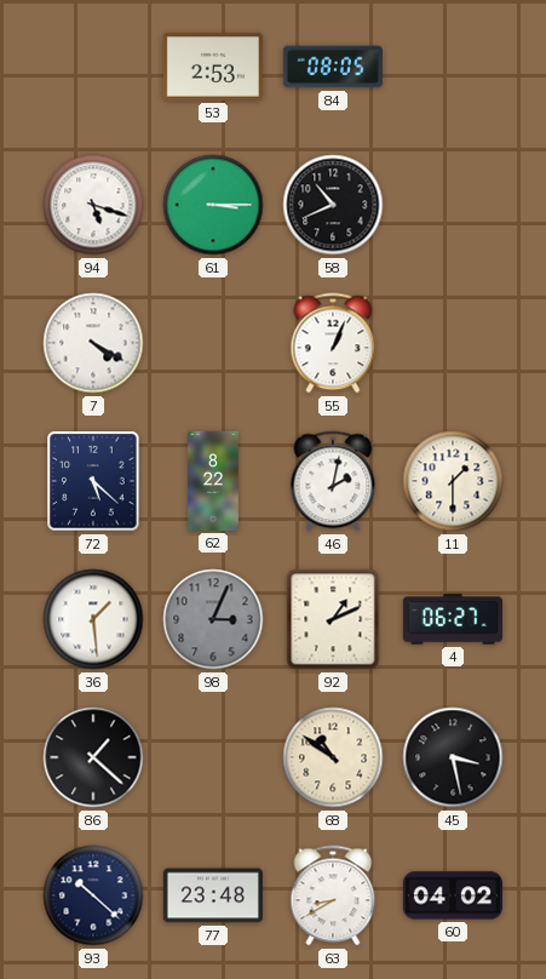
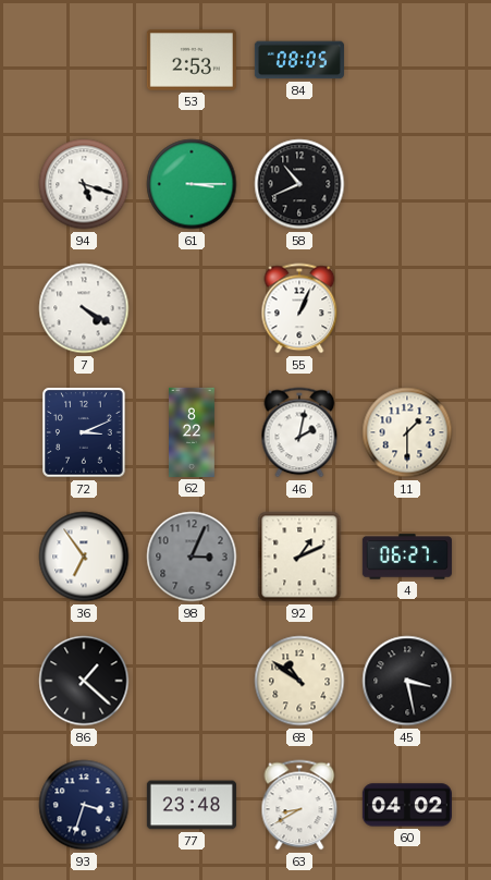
72: 5:22 -> 3:11
36: 1:29 -> 6:54
93: 10:22 -> 3:33
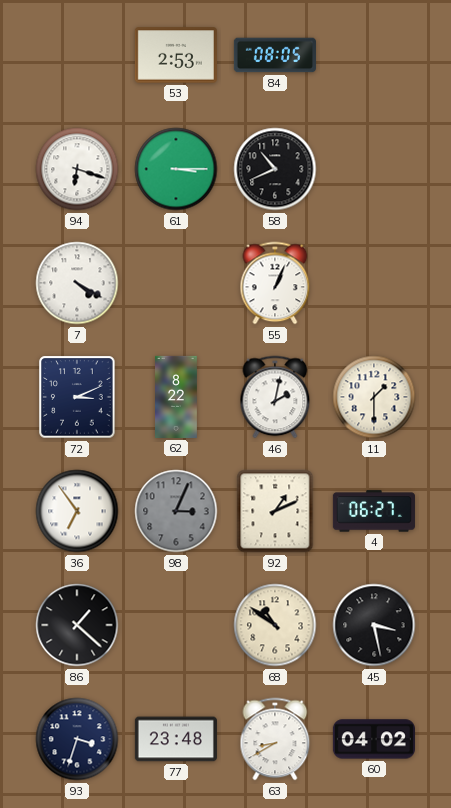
94: 5:18 -> 6:18
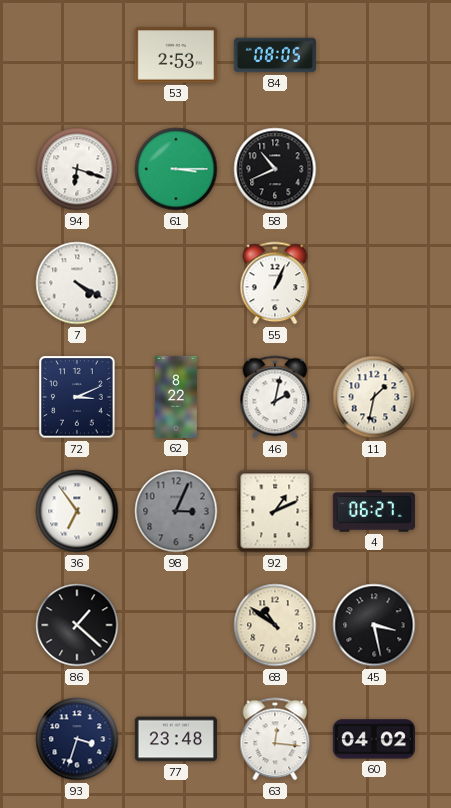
11: 1:30 -> 1:32
63: 8:40 -> 12:16
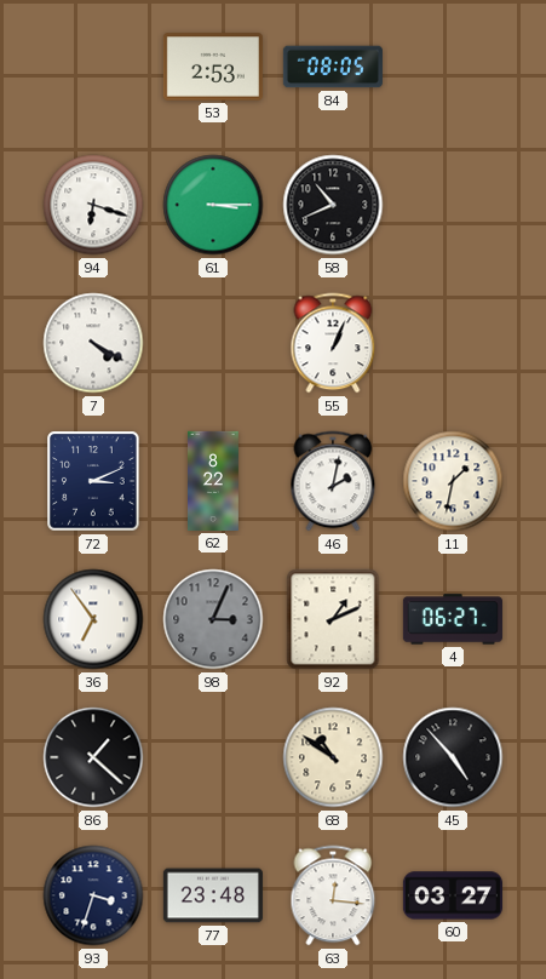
45: 3:28 -> 4:53
60: 04:02 -> 03:27
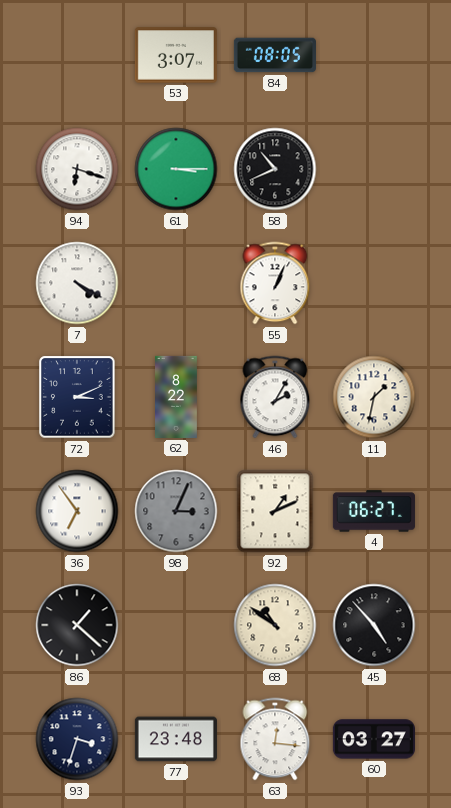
53: 2:53 -> 3:07
46: 2:02 -> 2:05
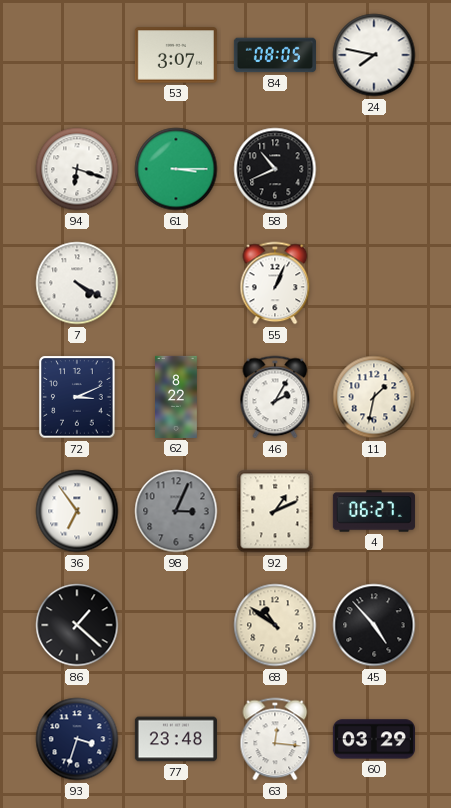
24: none -> 7:47
60: 03:27 -> 03:29
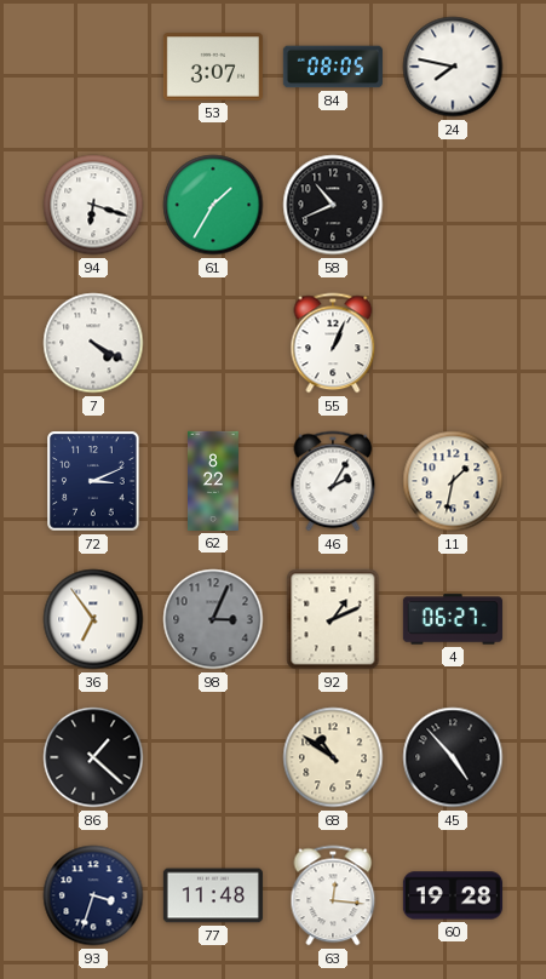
61: 3:15 -> 1:35
77: 23:48 -> 11:48
60: 03:29 -> 19:28
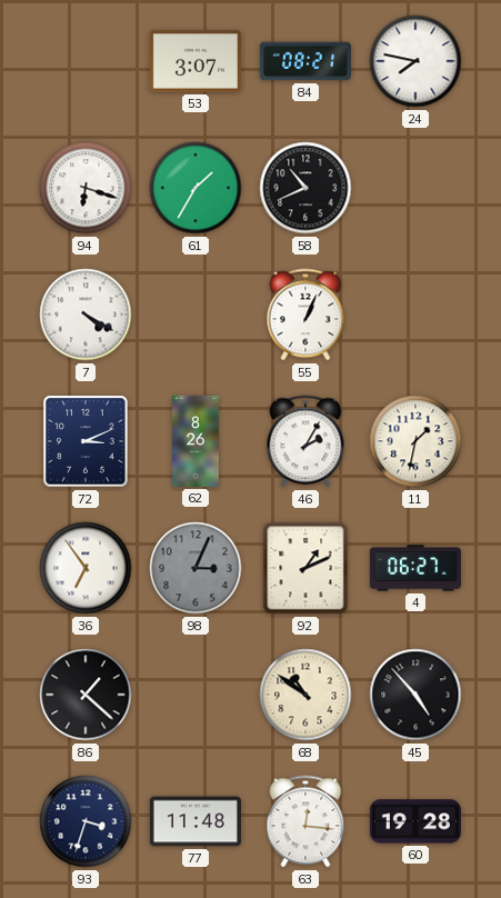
84: 08:05 -> 08:21
62: 8:22 -> 8:26
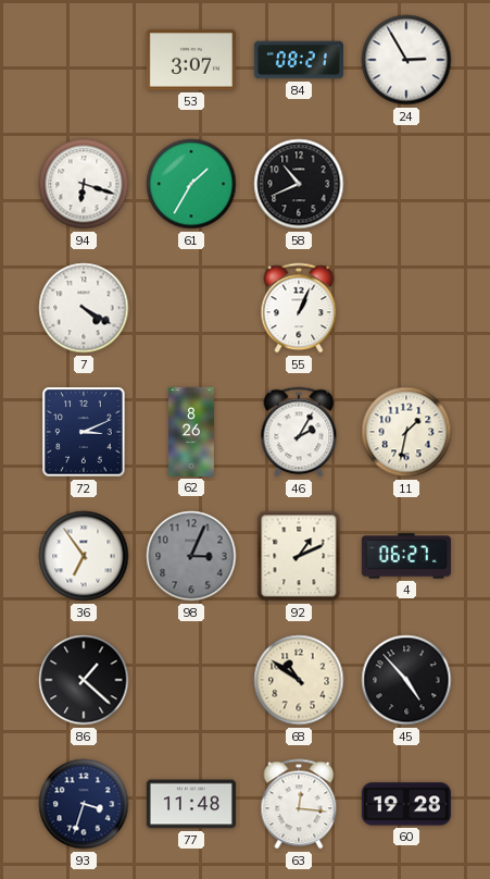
24: 7:47 -> 2:55
